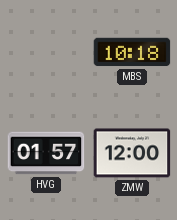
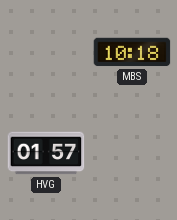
ZMW: 12:00 -> none
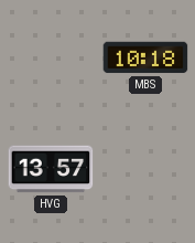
HVG: 01:57 -> 13:57
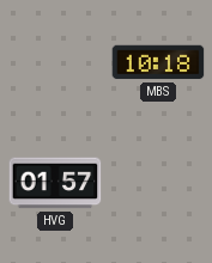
HVG: 13:57 -> 01:57
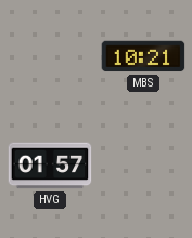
MBS: 10:18 -> 10:21
